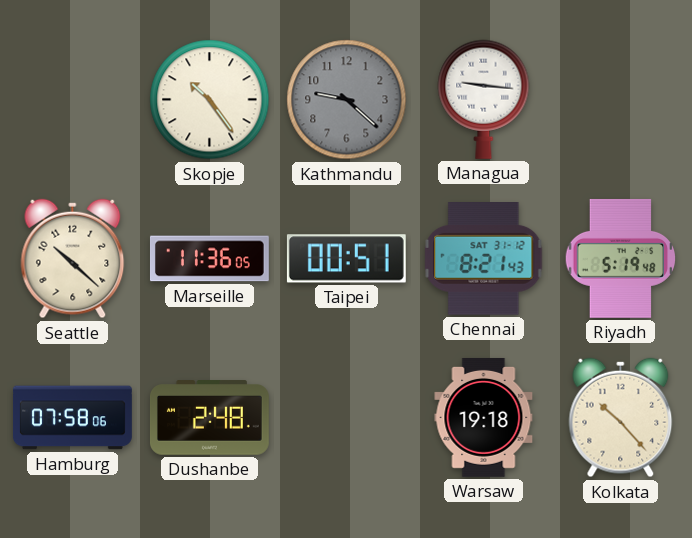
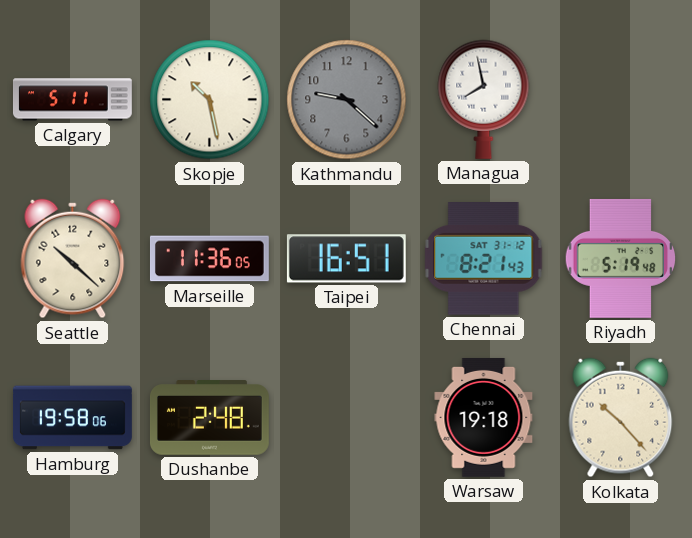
Calgary: none -> 5:11
Skopje: 10:24 -> 10:28
Managua: 9:16 -> 7:58
Taipei: 00:51 -> 16:51
Hamburg: 07:58 -> 19:58
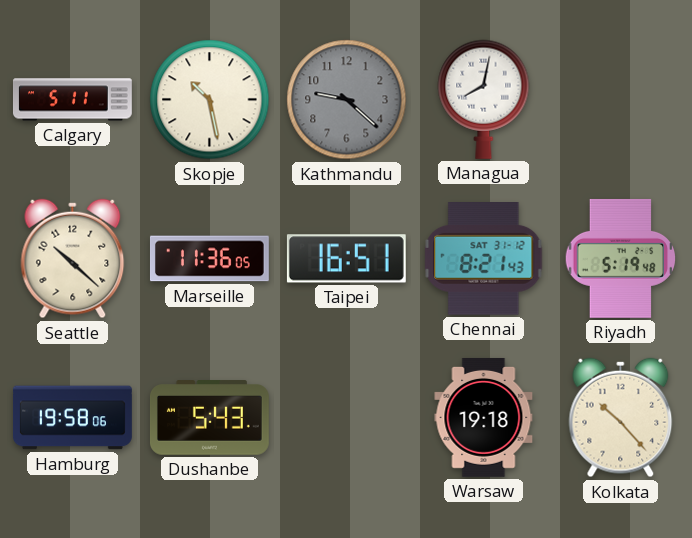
Managua: 7:58 -> 8:02
Dushanbe: 2:48 -> 5:43
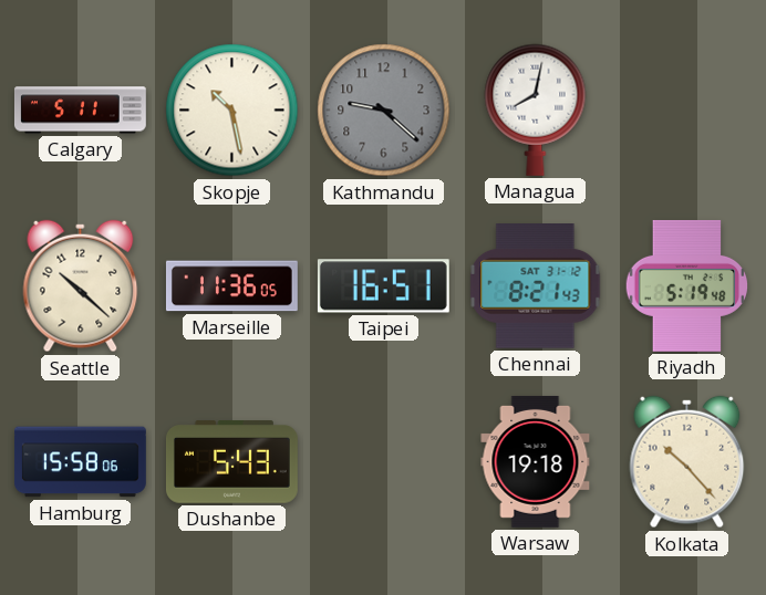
Hamburg: 19:58 -> 15:58
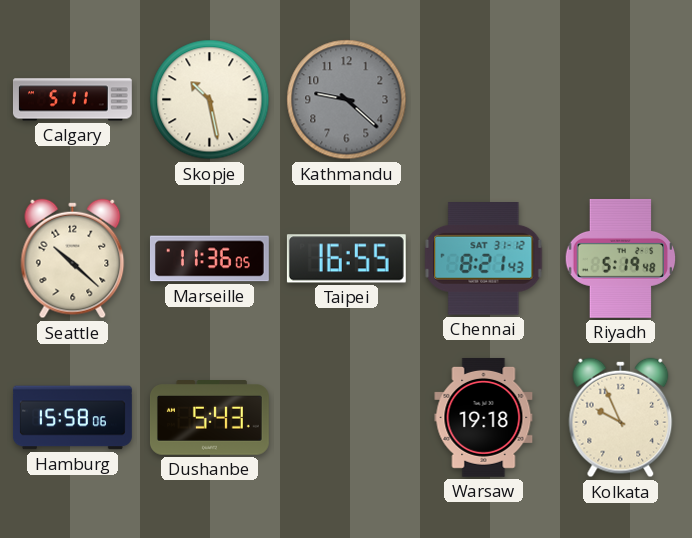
Managua: 8:02 -> none
Taipei: 16:51 -> 16:55
Kolkata: 10:23 -> 9:56
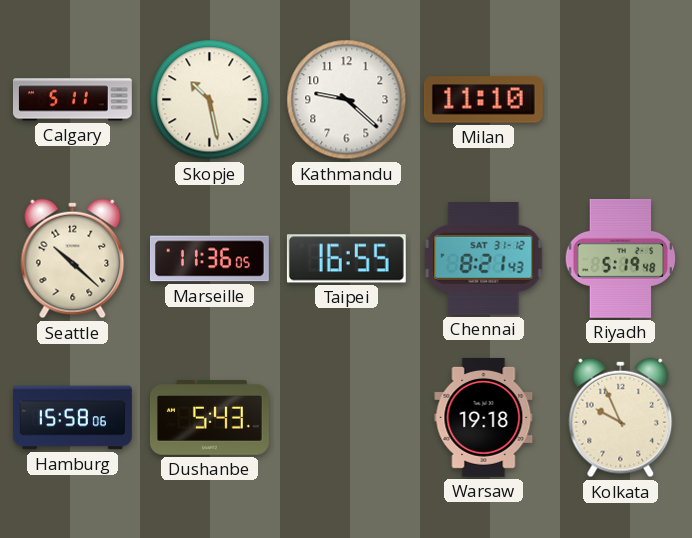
Kathmandu dial: grey -> white
Milan: none -> 11:10
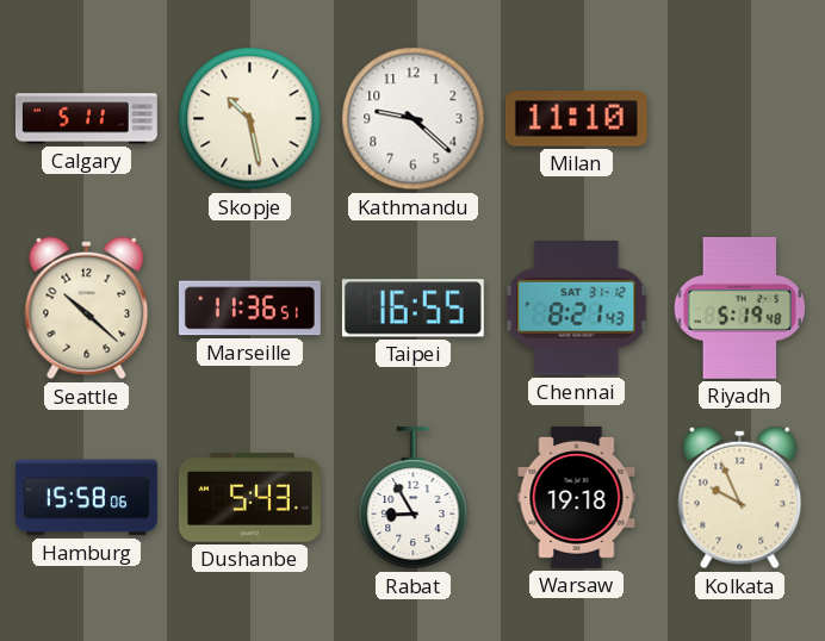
Marseille: 11:36:05 -> 11:36:51
Rabat: none -> 8:55
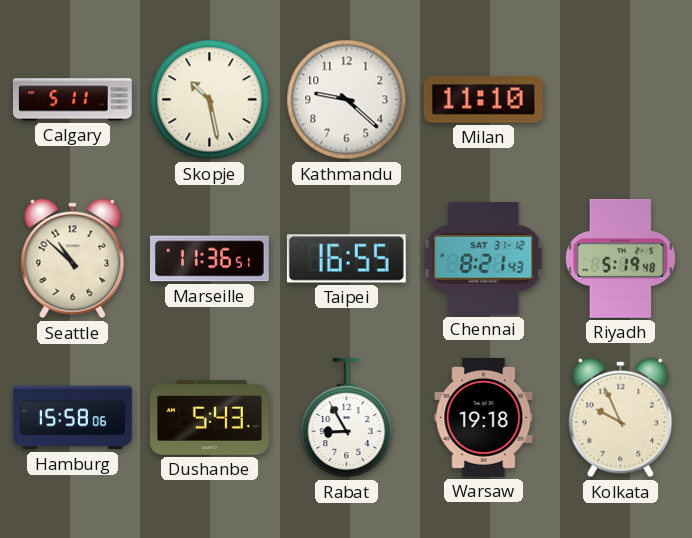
Seattle: 10:22 -> 10:52
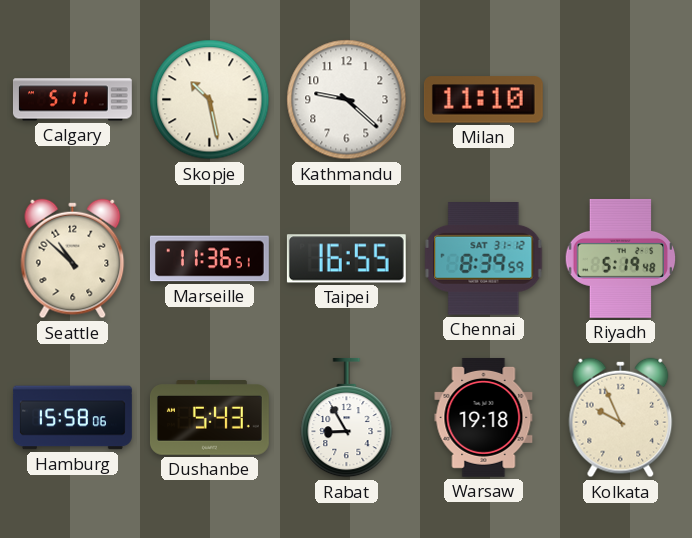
Chennai: 8:21 -> 8:39
